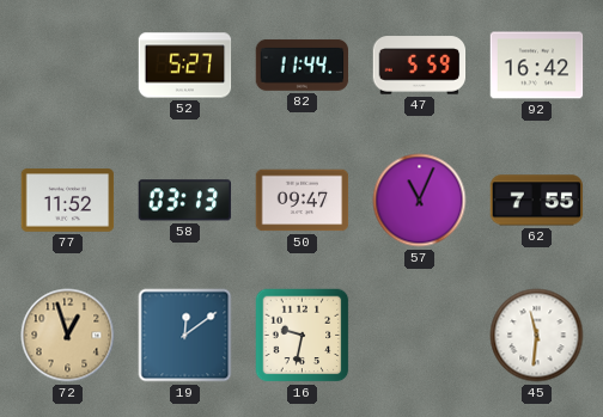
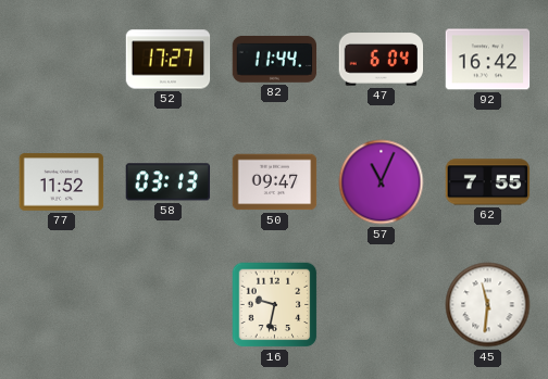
52: 5:27 -> 17:27
47: 5:59 -> 6:04
72: 12:57 -> none
19: 12:09 -> none
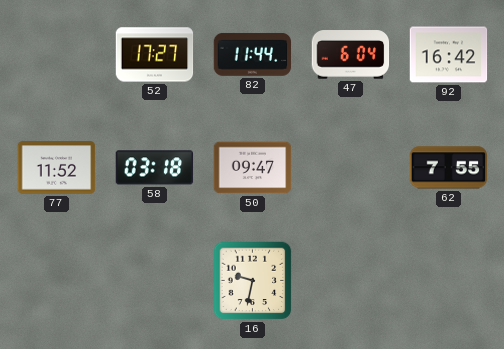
58: 03:13 -> 03:18
57: 11:04 -> none
45: 11:31 -> none
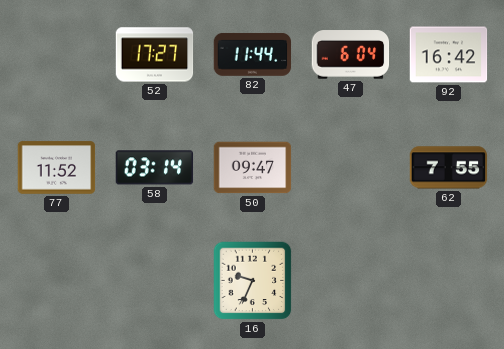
58: 03:18 -> 03:14
16: 9:32 -> 9:34
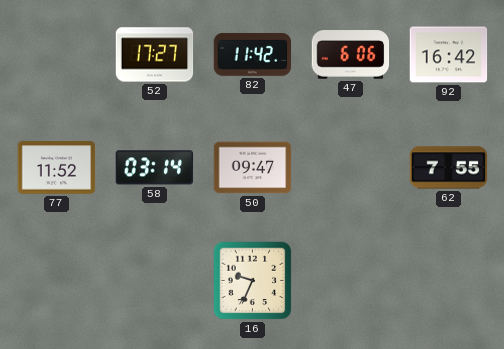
82: 11:44 -> 11:42
47: 6:04 -> 6:06
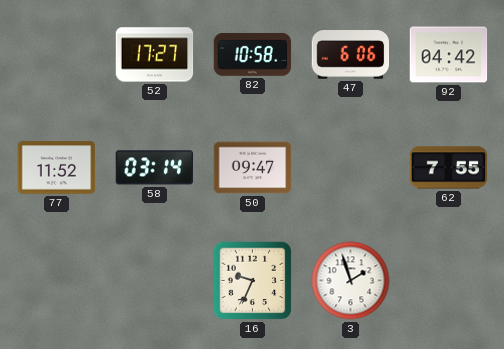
82: 11:42 -> 10:58
92: 16:42 -> 04:42
3: none -> 1:57
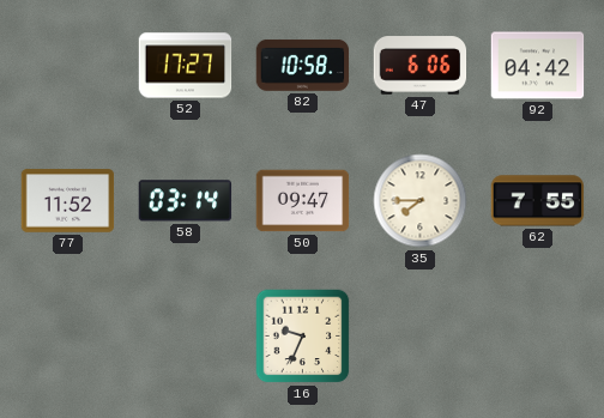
35: none -> 7:45
3: 1:57 -> none
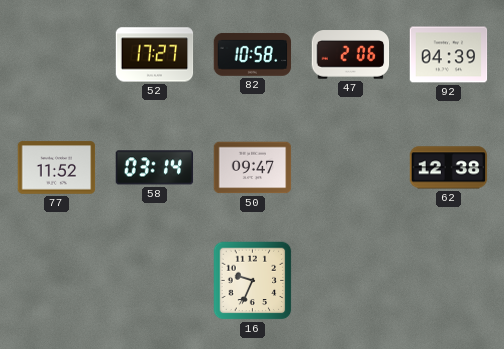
47: 6:06 -> 2:06
92: 04:42 -> 04:39
35: 7:45 -> none
62: 7:55 -> 12:38
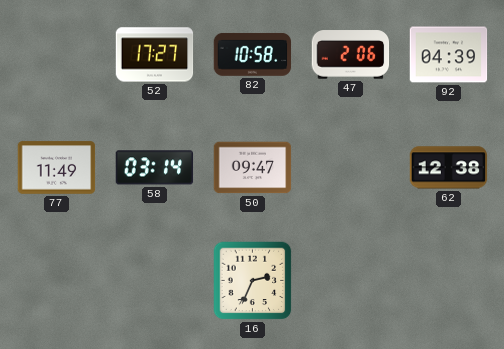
77: 11:52 -> 11:49
16: 9:34 -> 2:34
